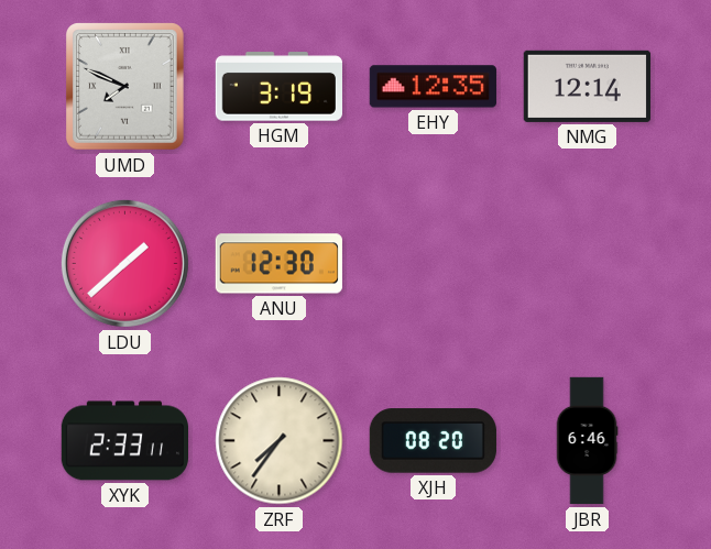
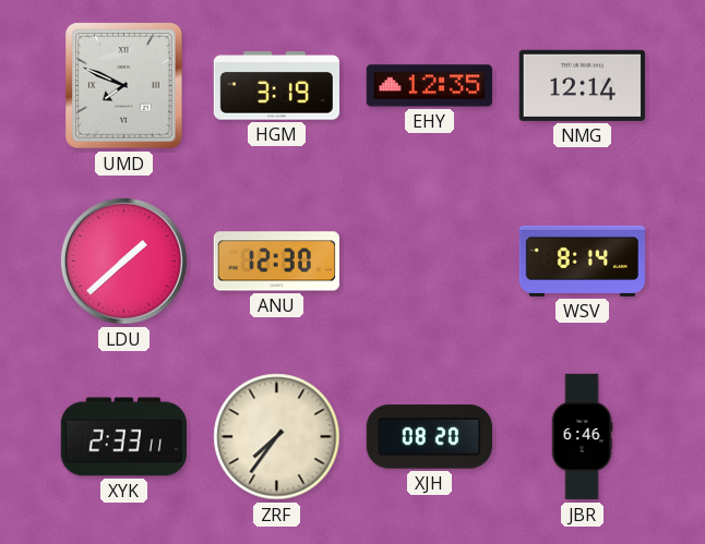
WSV: none -> 8:14
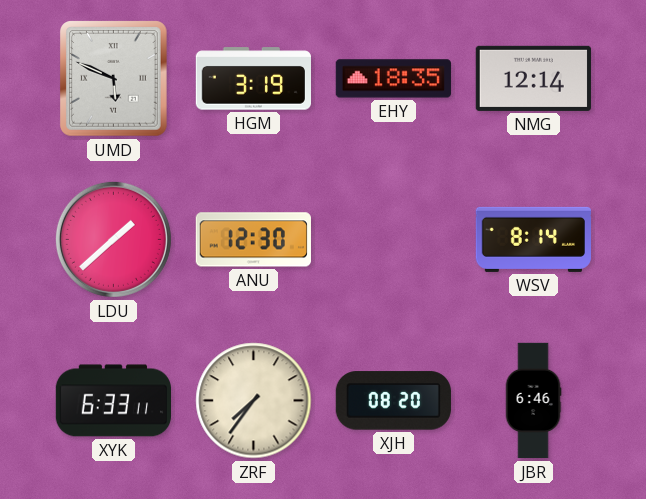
UMD: 7:49 -> 5:49
EHY: 12:35 -> 18:35
XYK: 2:33 -> 6:33
